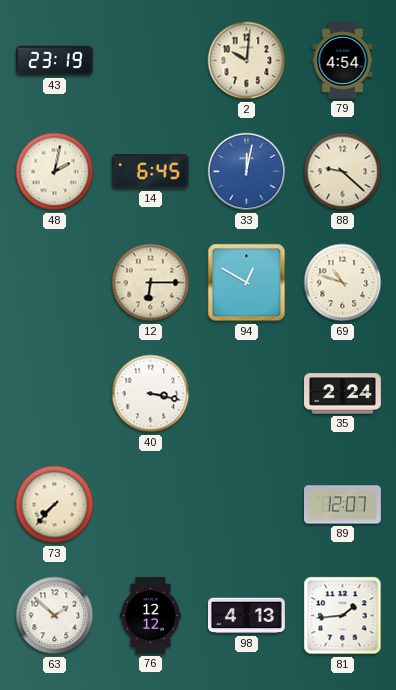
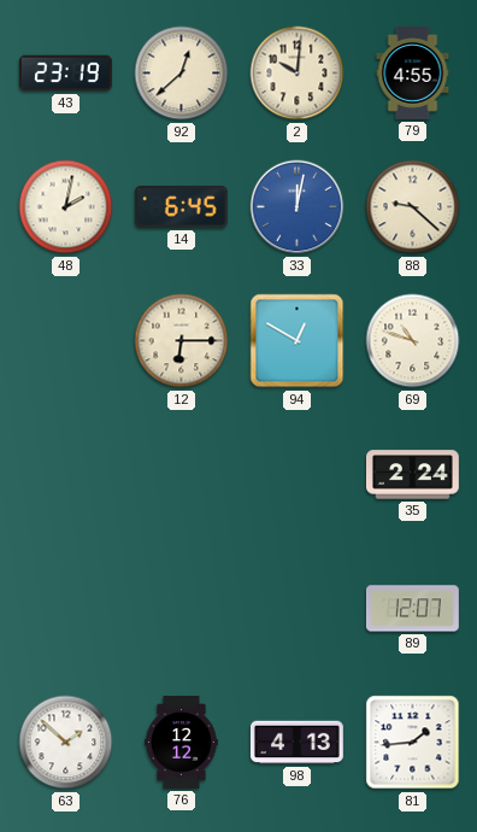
92: none -> 12:38
79: 4:54 -> 4:55
40: 3:17 -> none
73: 7:37 -> none
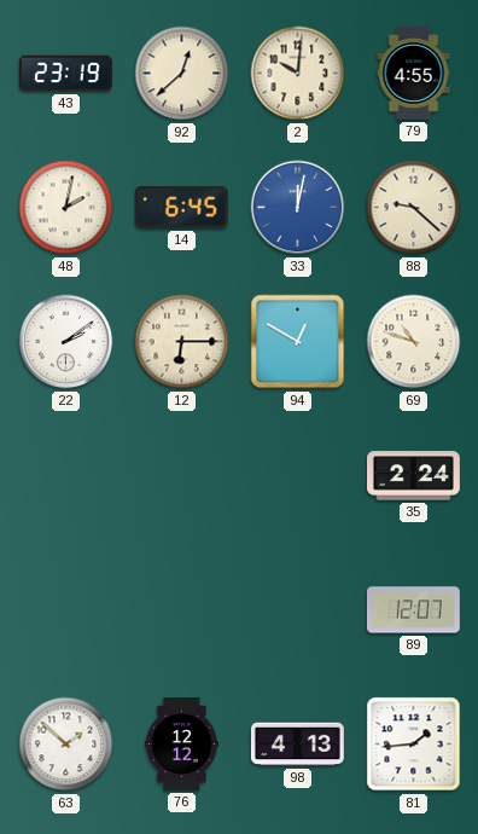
22: none -> 2:09
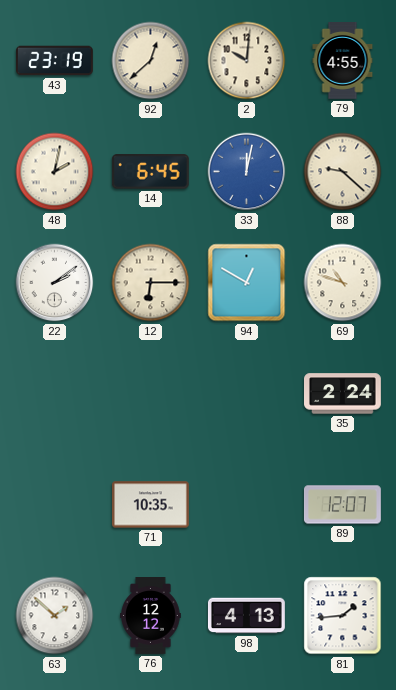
71: none -> 10:35
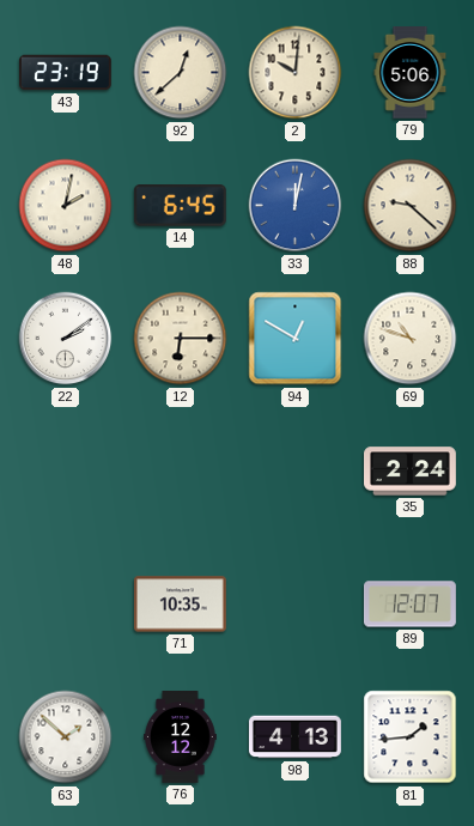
79: 4:55 -> 5:06
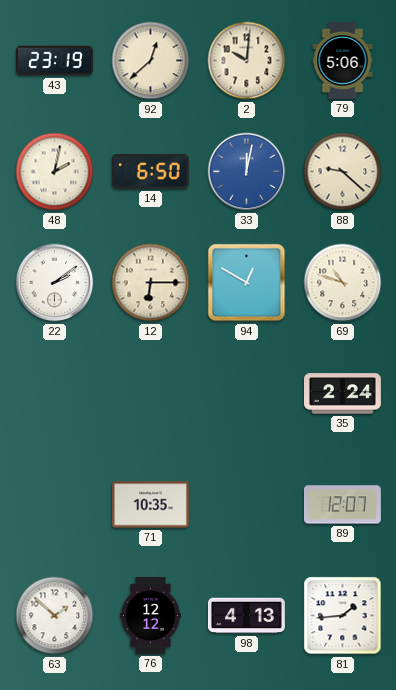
14: 6:45 -> 6:50
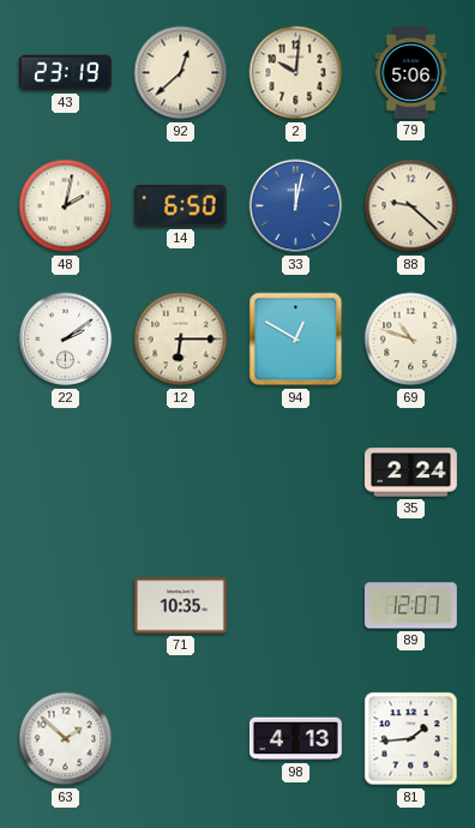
76: 12:12 -> none
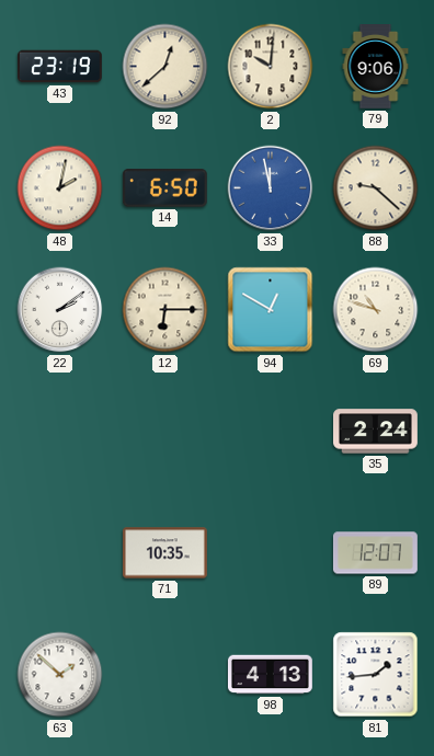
79: 5:06 -> 9:06
33: 12:02 -> 11:58
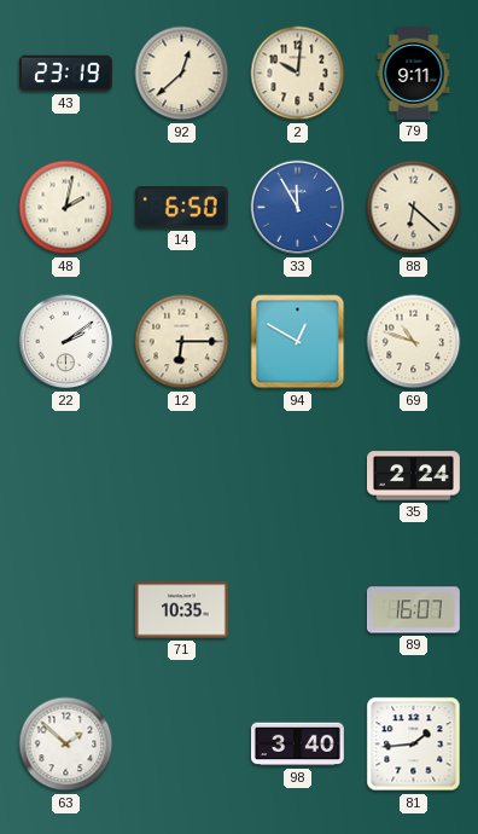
79: 9:06 -> 9:11
33: 11:58 -> 11:55
88: 9:22 -> 6:22
89: 12:07 -> 16:07
98: 4:13 -> 3:40
